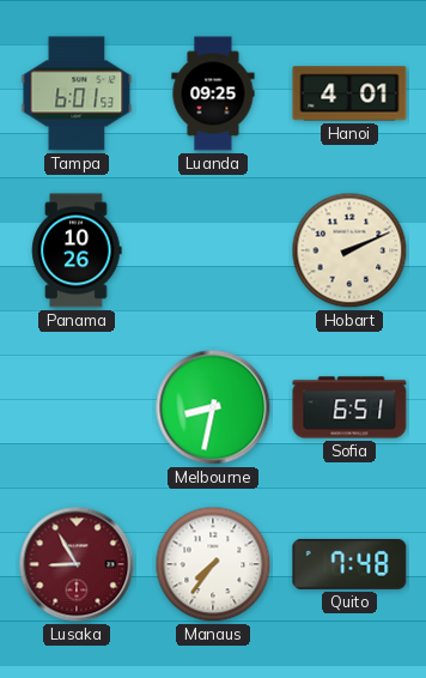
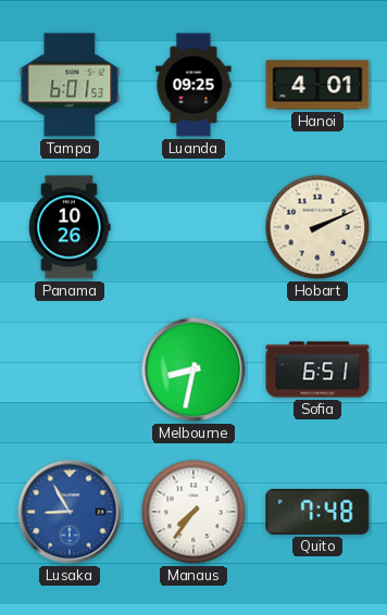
Lusaka dial: burgundy -> blue
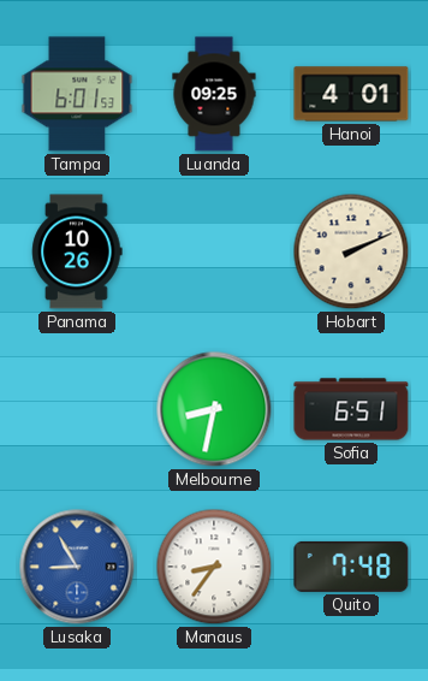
Manaus: 7:36 -> 8:36
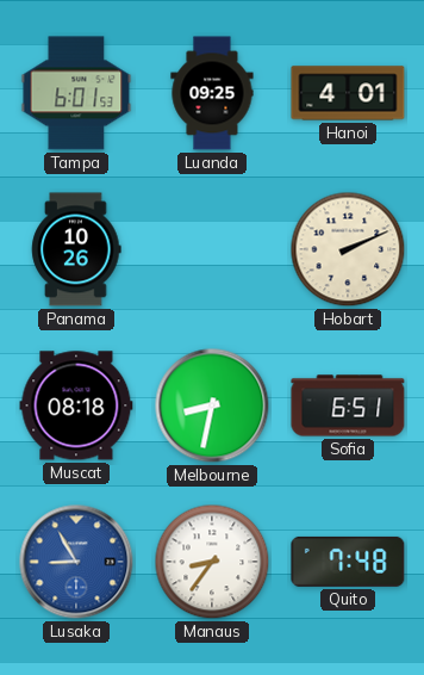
Muscat: none -> 08:18
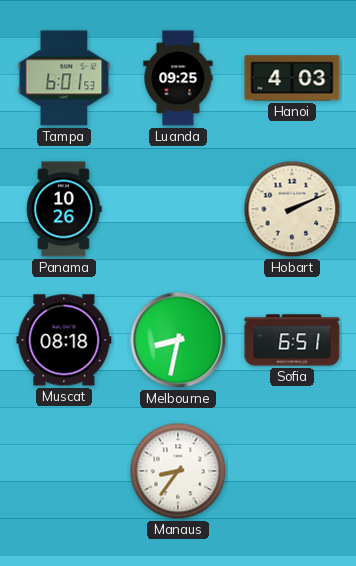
Hanoi: 4:01 -> 4:03
Lusaka: 8:55 -> none
Quito: 7:48 -> none
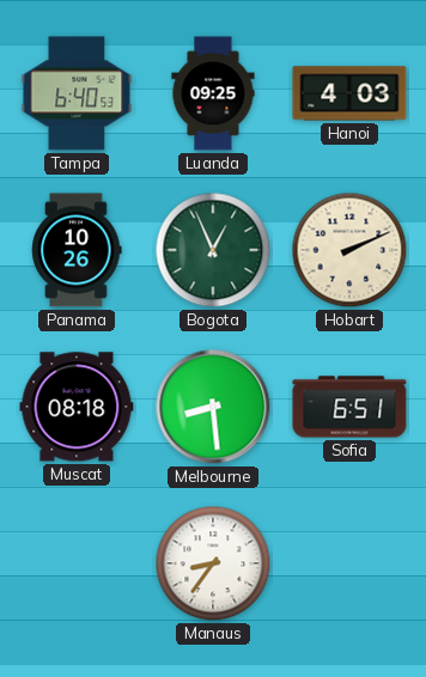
Tampa: 6:01 -> 6:40
Bogota: none -> 12:56
Melbourne: 8:32 -> 8:29
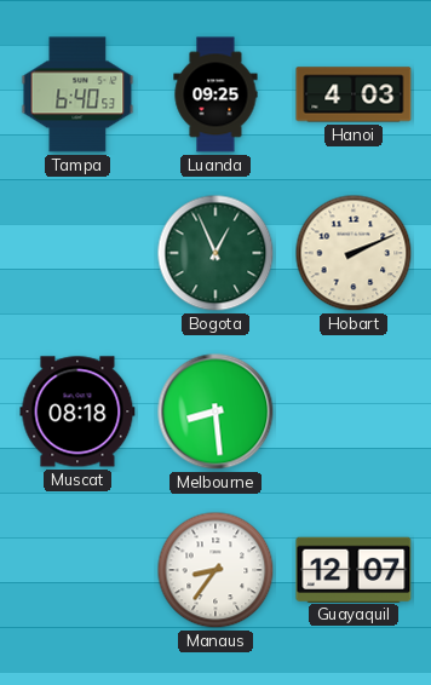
Panama: 10:26 -> none
Sofia: 6:51 -> none
Guayaquil: none -> 12:07
